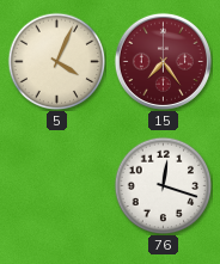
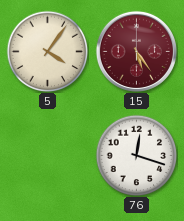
5: 4:04 -> 4:06
15: 7:24 -> 5:24
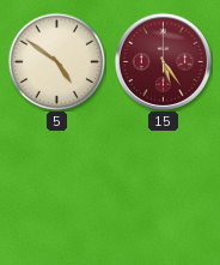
5: 4:06 -> 4:51
76: 12:18 -> none
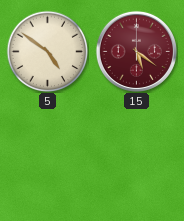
15: 5:24 -> 5:21
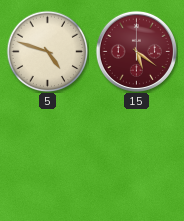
5: 4:51 -> 4:48
